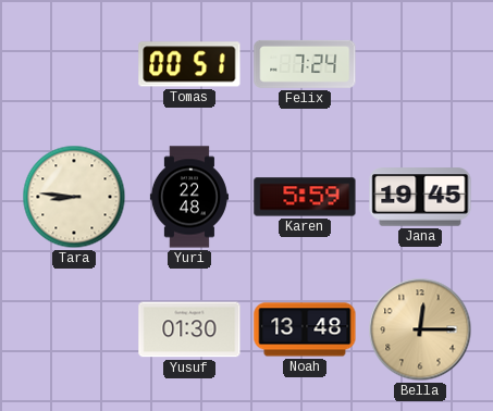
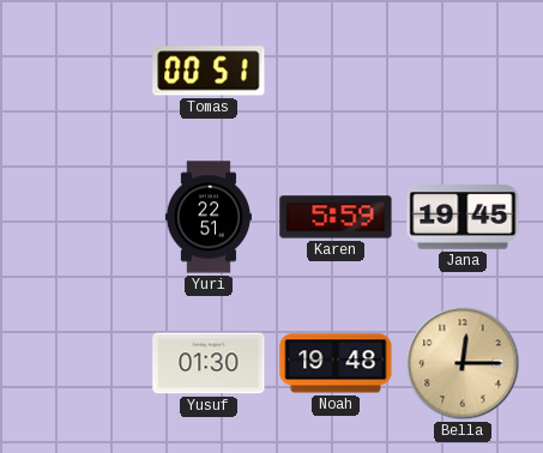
Felix: 7:24 -> none
Tara: 8:46 -> none
Yuri: 22:48 -> 22:51
Noah: 13:48 -> 19:48
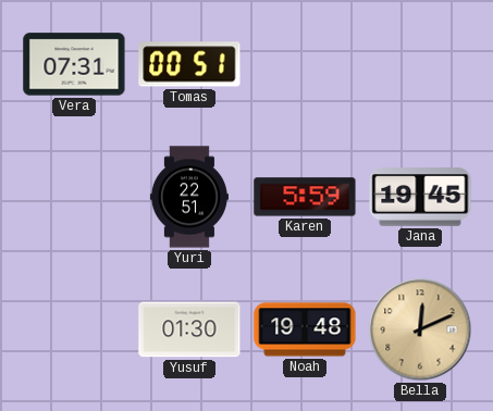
Vera: none -> 07:31
Bella: 12:15 -> 12:11
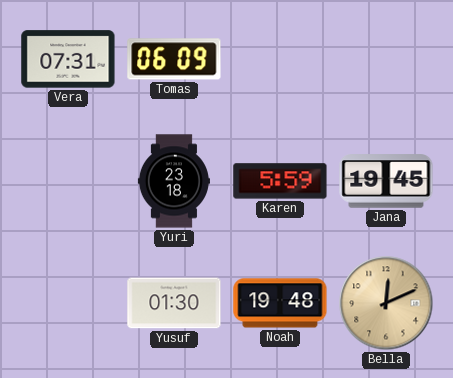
Tomas: 00:51 -> 06:09
Yuri: 22:51 -> 23:18
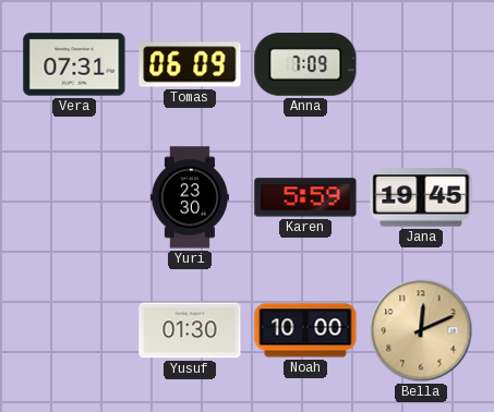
Anna: none -> 7:09
Yuri: 23:18 -> 23:30
Noah: 19:48 -> 10:00
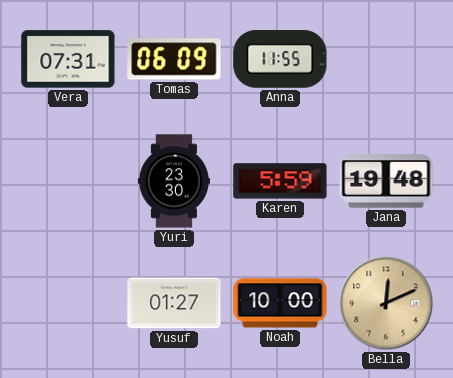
Anna: 7:09 -> 11:55
Jana: 19:45 -> 19:48
Yusuf: 01:30 -> 01:27
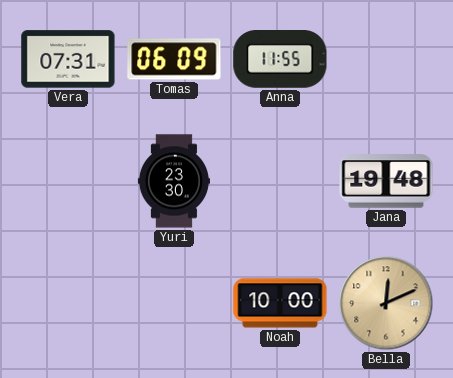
Karen: 5:59 -> none
Yusuf: 01:27 -> none
